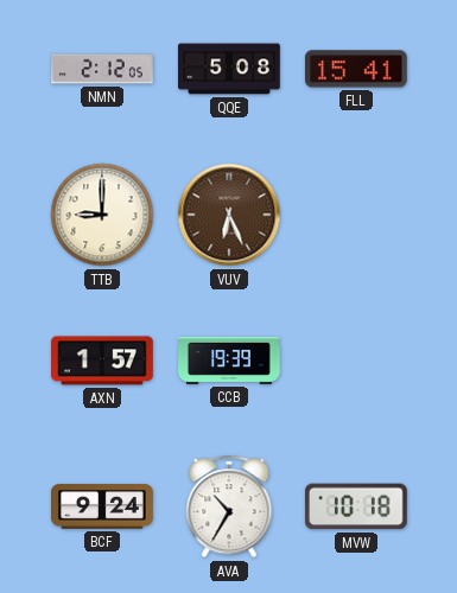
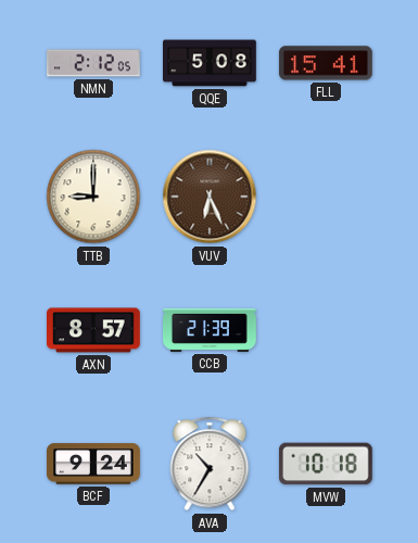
AXN: 1:57 -> 8:57
CCB: 19:39 -> 21:39
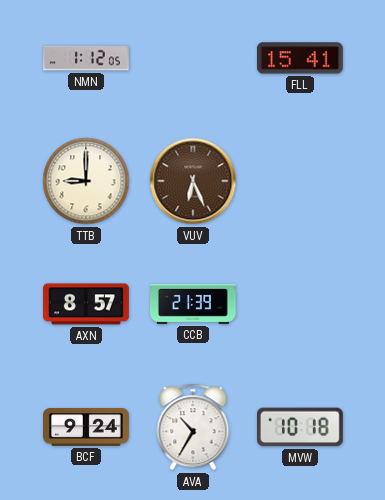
NMN: 2:12 -> 1:12
QQE: 5:08 -> none
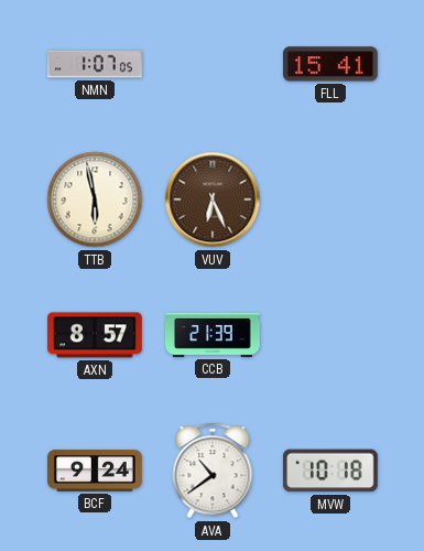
NMN: 1:12 -> 1:07
TTB: 9:00 -> 5:58
AVA: 10:35 -> 10:39
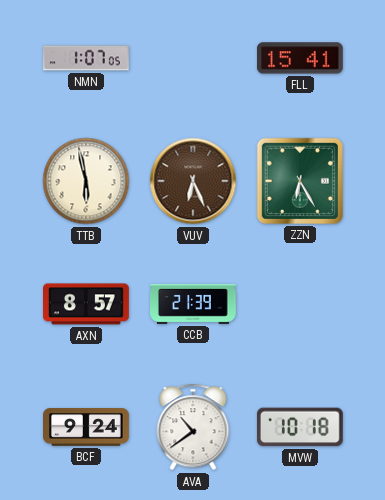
ZZN: none -> 6:25
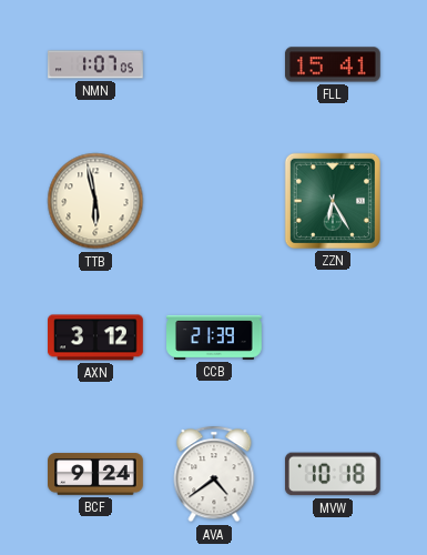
VUV: 6:26 -> none
AXN: 8:57 -> 3:12
AVA: 10:39 -> 4:39
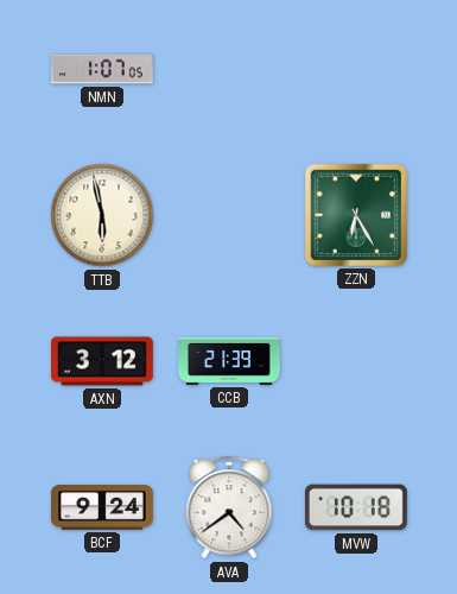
FLL: 15:41 -> none
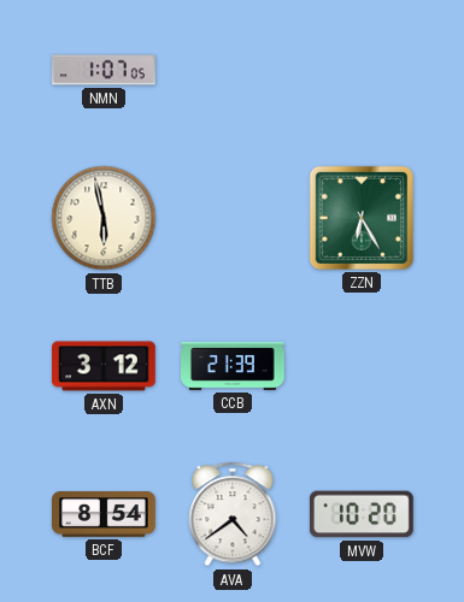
BCF: 9:24 -> 8:54
MVW: 10:18 -> 10:20
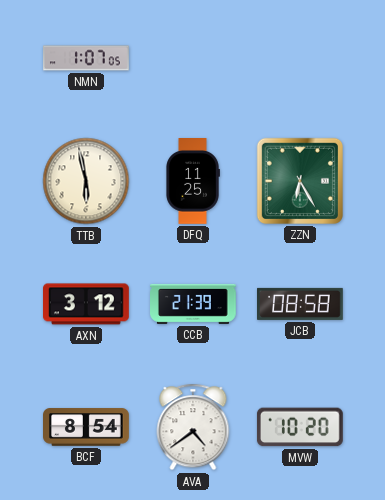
DFQ: none -> 11:25
JCB: none -> 08:58
